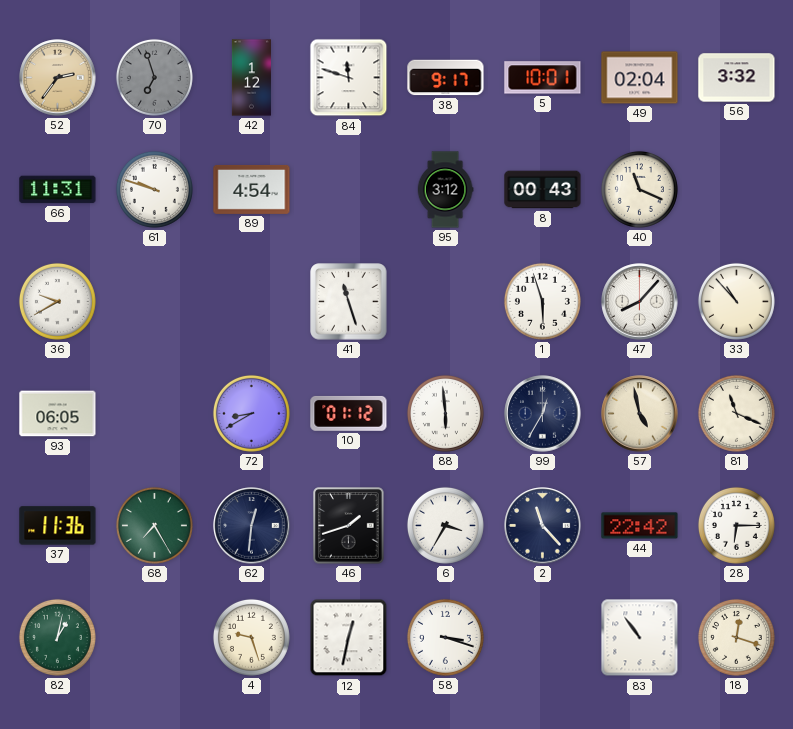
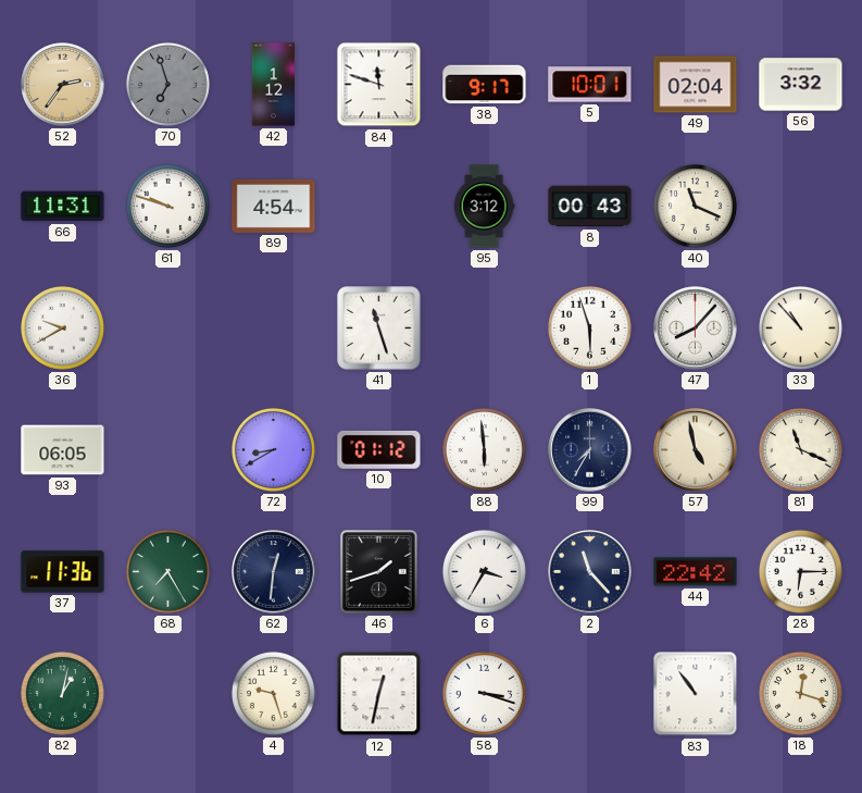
99: 12:35 -> 7:35
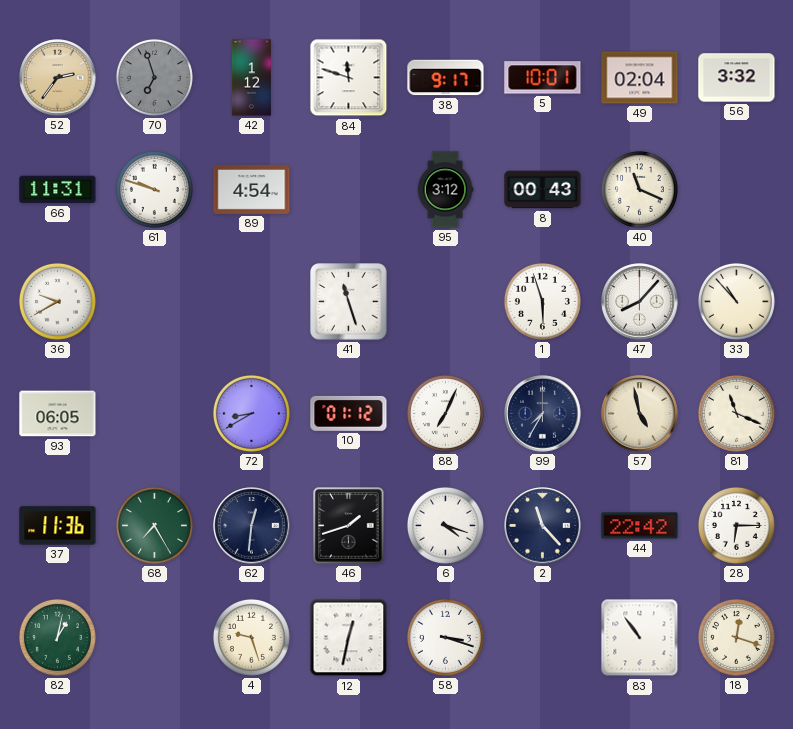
88: 5:59 -> 7:04
6: 3:35 -> 4:18
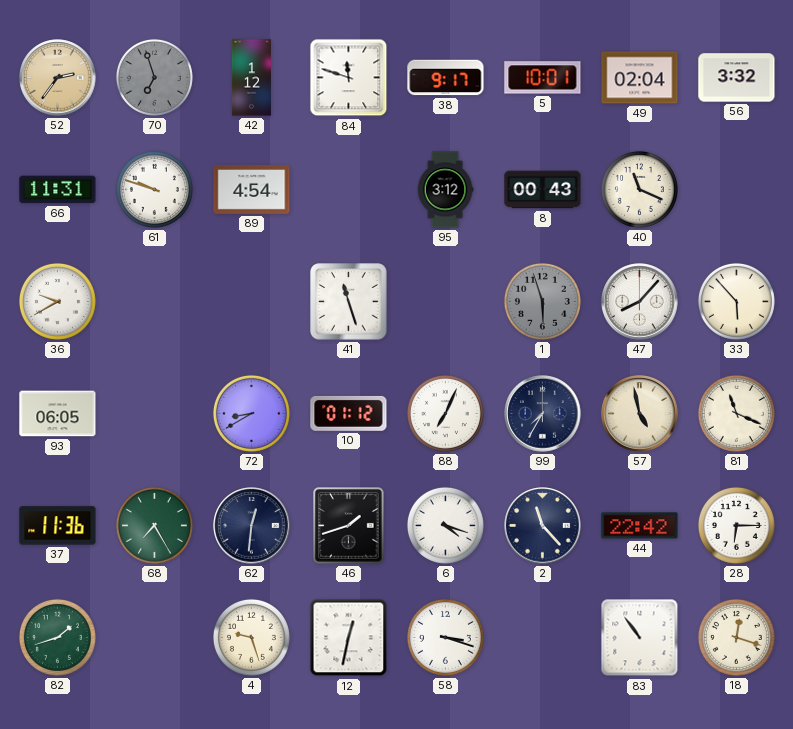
1 dial: white -> grey
33: 10:53 -> 5:53
82: 1:02 -> 1:42
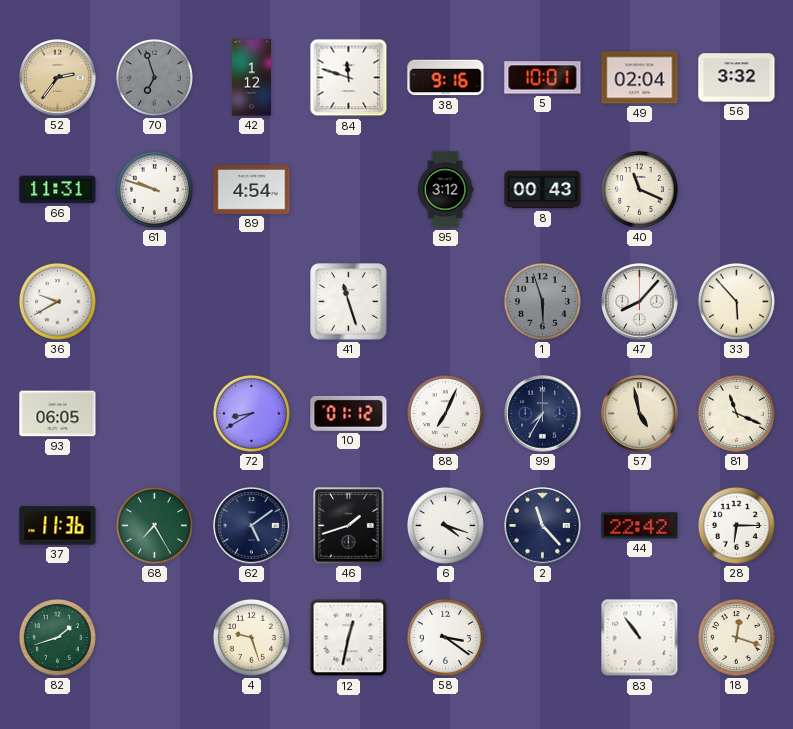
38: 9:17 -> 9:16
62: 12:31 -> 5:09
58: 3:18 -> 3:21
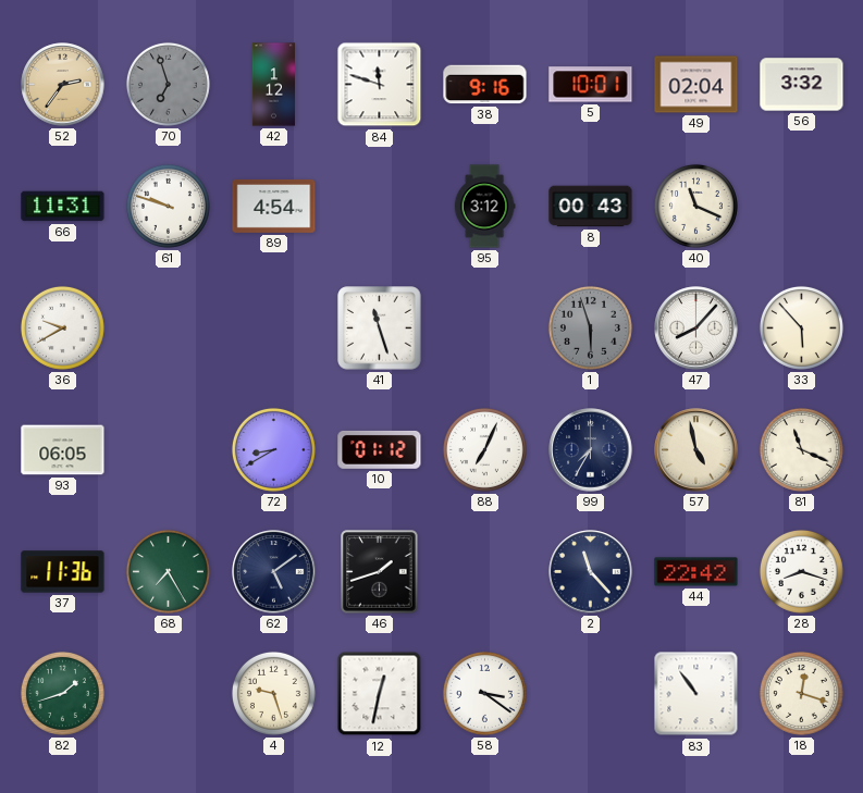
6: 4:18 -> none
28: 6:15 -> 8:18
